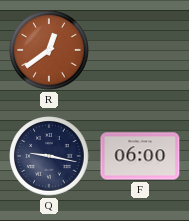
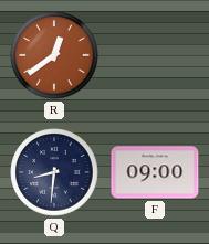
Q: 9:17 -> 8:31
F: 06:00 -> 09:00
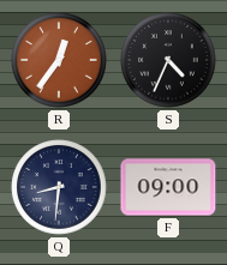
R: 12:39 -> 12:36
S: none -> 4:34
